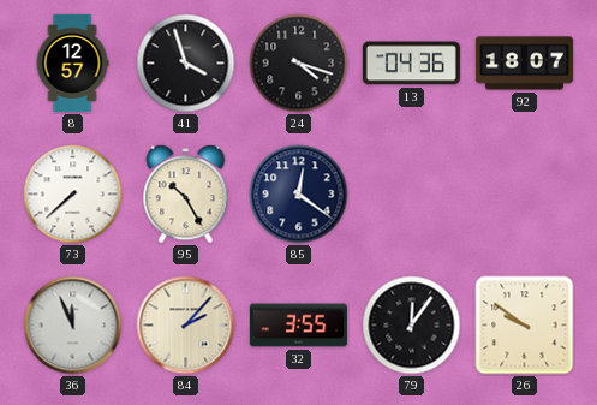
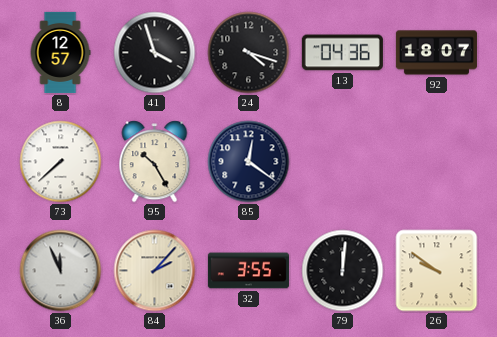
79: 12:06 -> 12:01
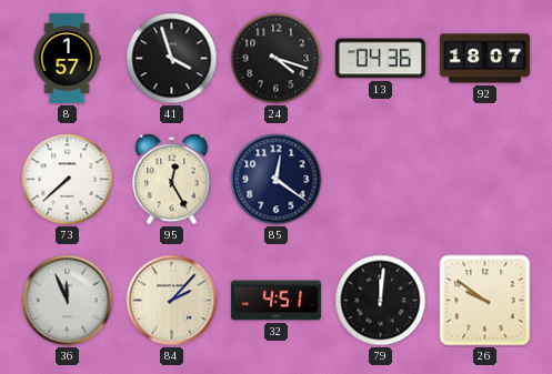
8: 12:57 -> 1:57
95: 10:25 -> 12:25
32: 3:55 -> 4:51
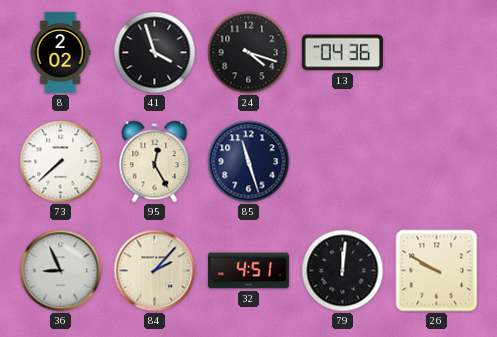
8: 1:57 -> 2:02
92: 18:07 -> none
85: 12:21 -> 11:27
36: 11:56 -> 8:56
26: 9:51 -> 9:50
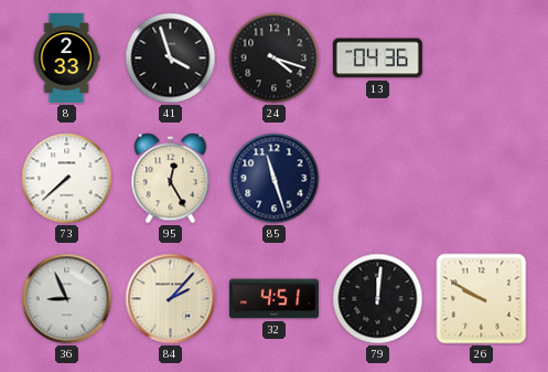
8: 2:02 -> 2:33
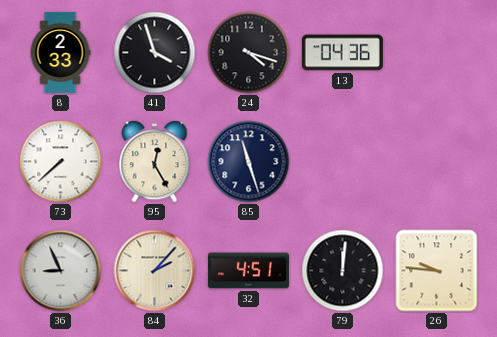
26: 9:50 -> 9:46
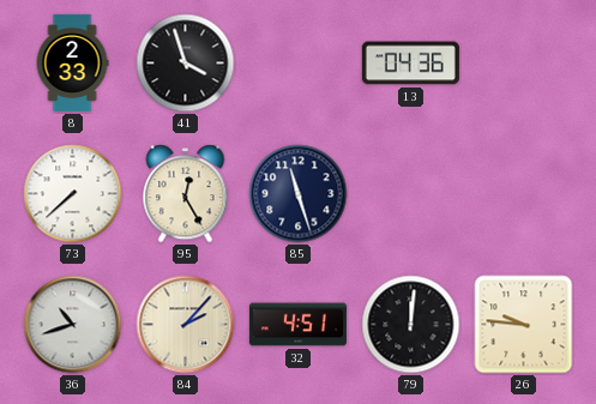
24: 4:18 -> none
36: 8:56 -> 10:42
